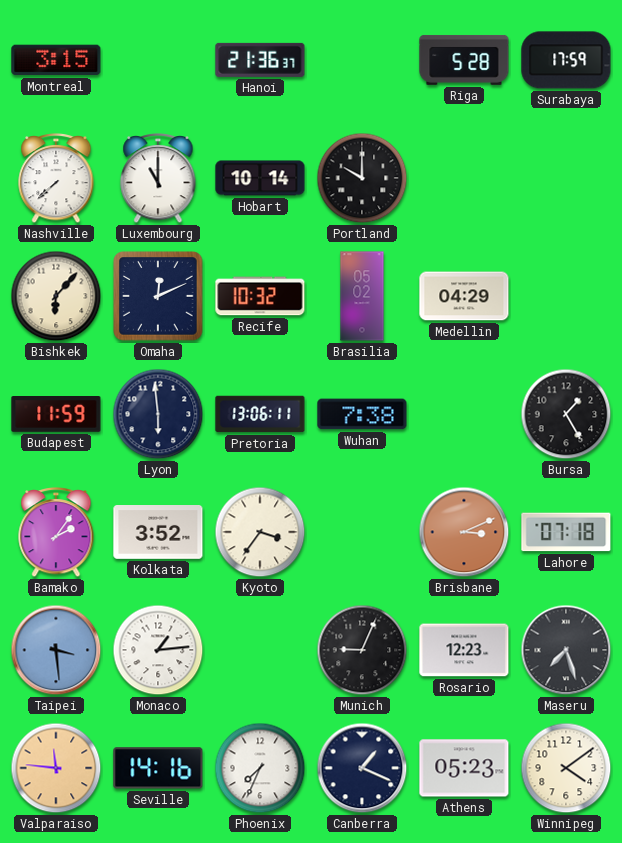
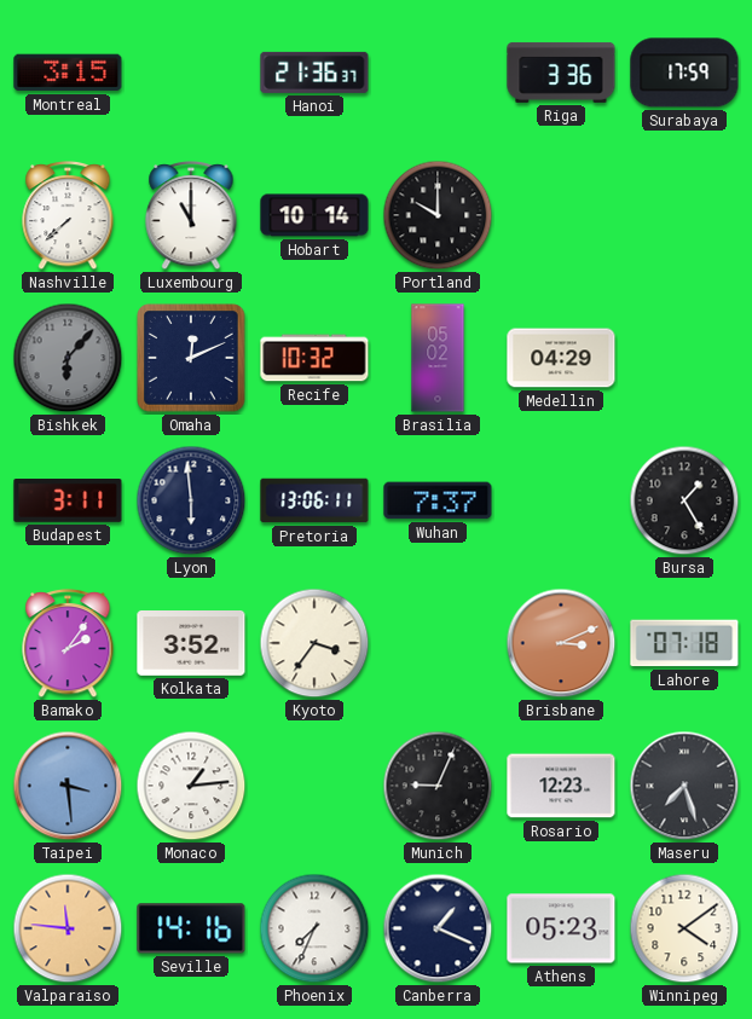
Riga: 5:28 -> 3:36
Bishkek dial: cream -> grey
Budapest: 11:59 -> 3:11
Wuhan: 7:38 -> 7:37
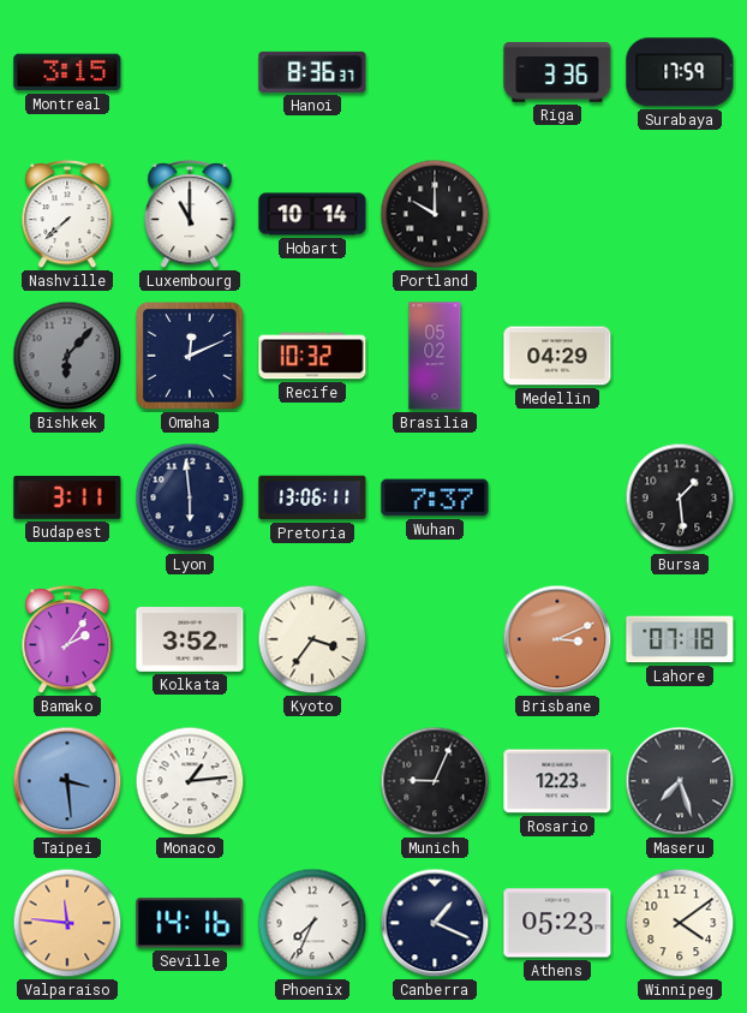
Hanoi: 21:36 -> 8:36
Bursa: 1:25 -> 1:29
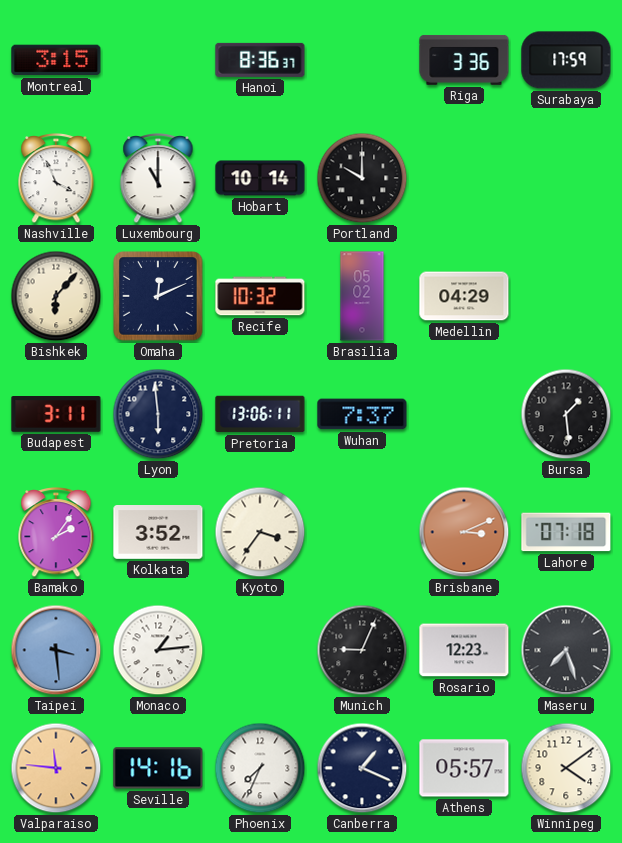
Nashville: 7:38 -> 3:56
Bishkek dial: grey -> cream
Athens: 05:23 -> 05:57
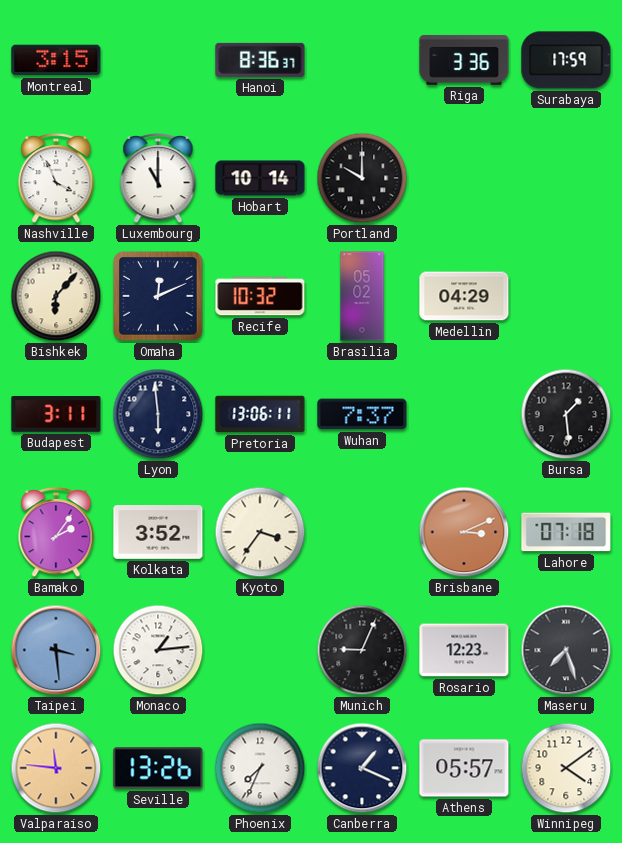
Seville: 14:16 -> 13:26
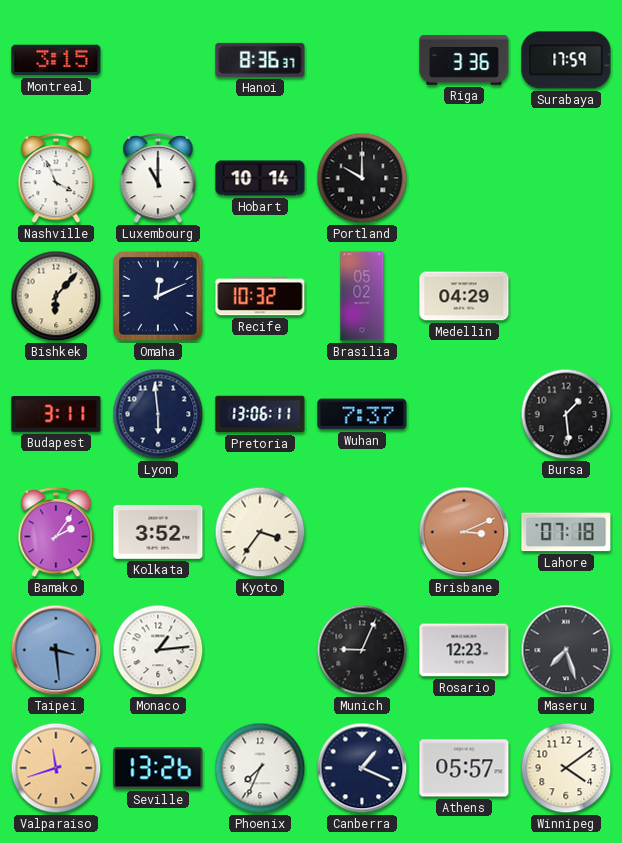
Valparaiso: 11:46 -> 11:42
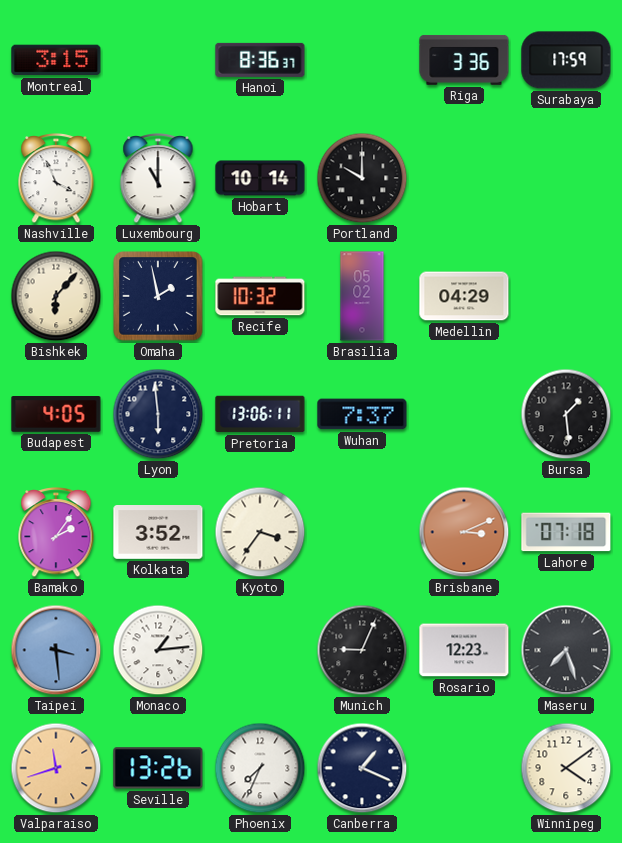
Omaha: 12:11 -> 1:58
Budapest: 3:11 -> 4:05
Athens: 05:57 -> none
